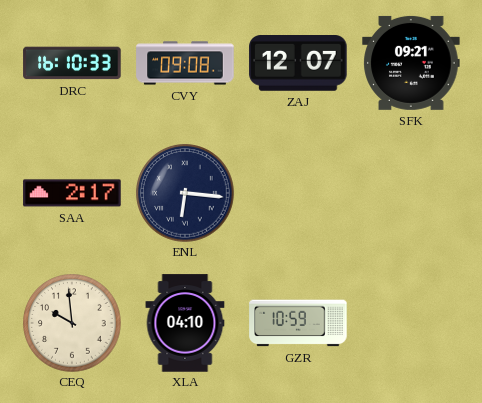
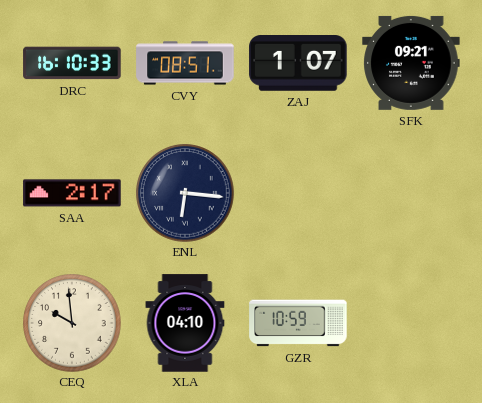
CVY: 09:08 -> 08:51
ZAJ: 12:07 -> 1:07
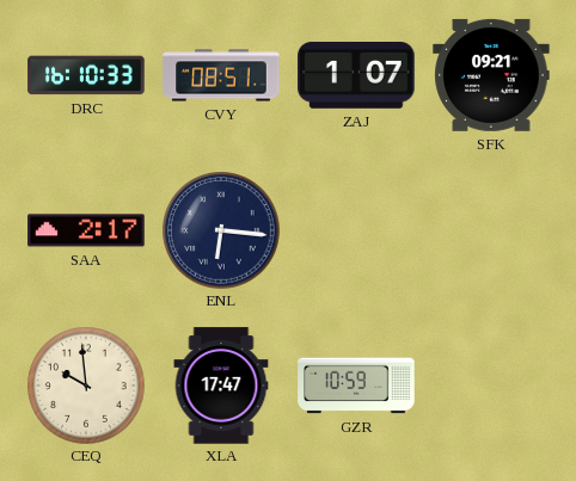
XLA: 04:10 -> 17:47
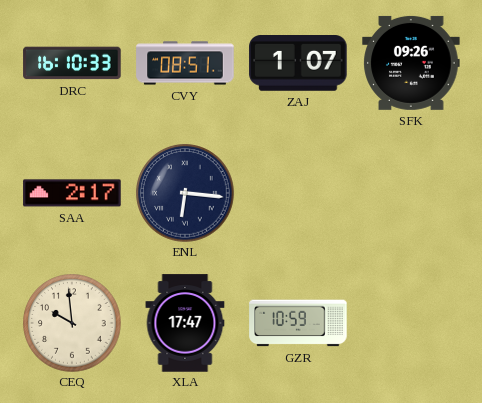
SFK: 09:21 -> 09:26
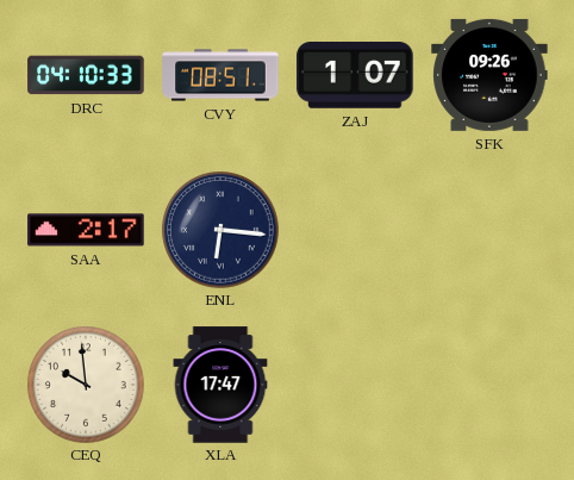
DRC: 16:10 -> 04:10
GZR: 10:59 -> none
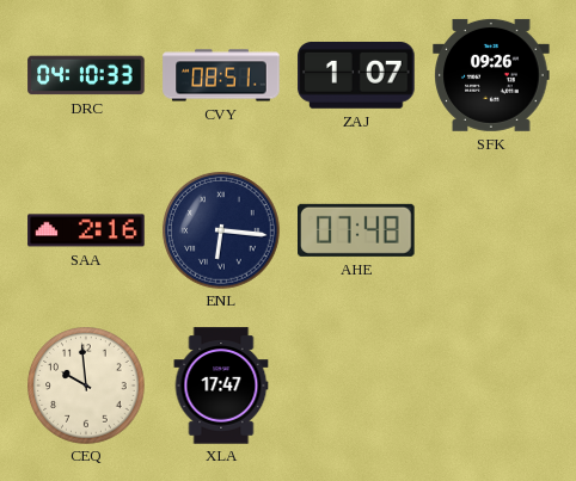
SAA: 2:17 -> 2:16
AHE: none -> 07:48
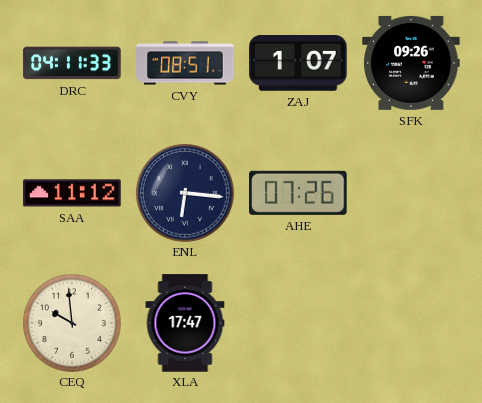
DRC: 04:10 -> 04:11
SAA: 2:16 -> 11:12
AHE: 07:48 -> 07:26
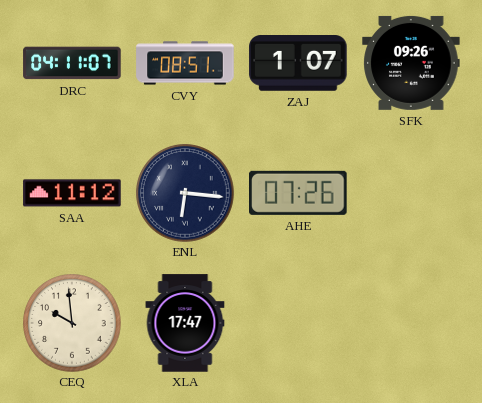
DRC: 04:11:33 -> 04:11:07
